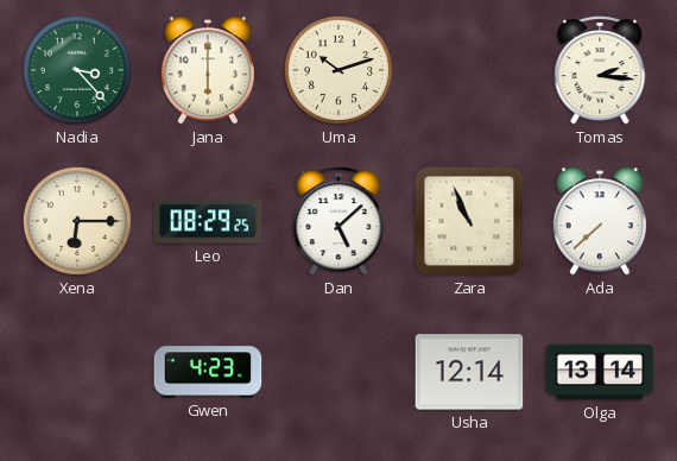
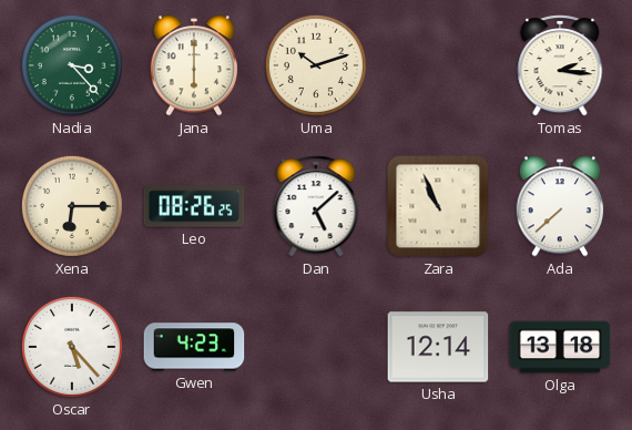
Leo: 08:29 -> 08:26
Oscar: none -> 5:23
Olga: 13:14 -> 13:18
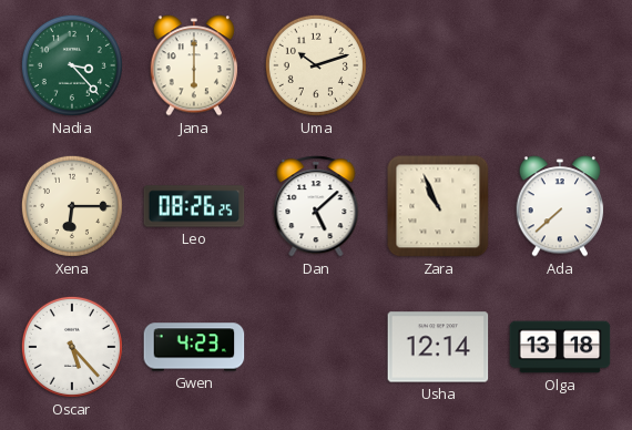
Tomas: 2:16 -> none
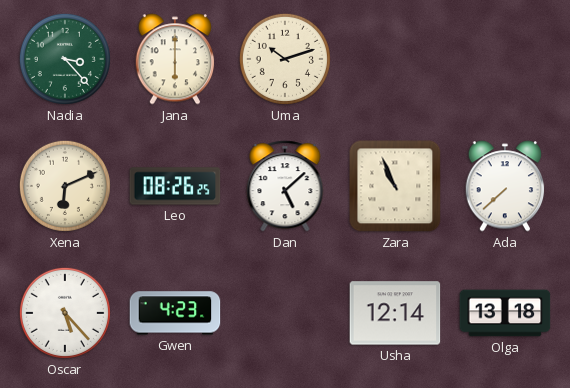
Xena: 6:15 -> 6:11
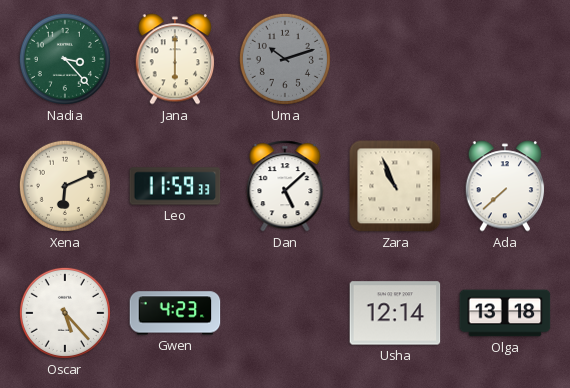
Uma dial: cream -> grey
Leo: 08:26 -> 11:59
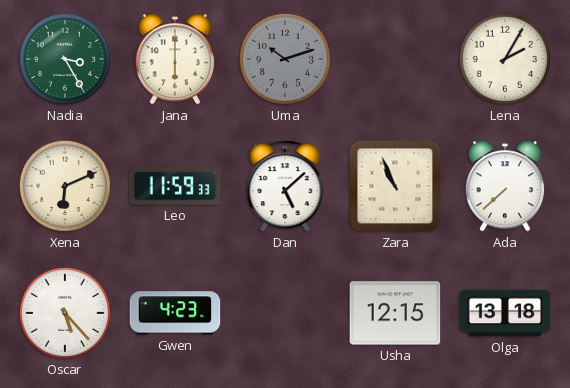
Nadia: 3:23 -> 3:25
Lena: none -> 2:05
Usha: 12:14 -> 12:15
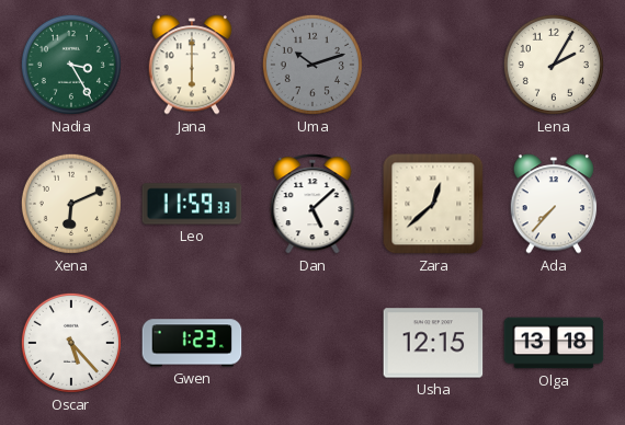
Zara: 10:56 -> 12:38
Ada: 7:38 -> 7:37
Gwen: 4:23 -> 1:23
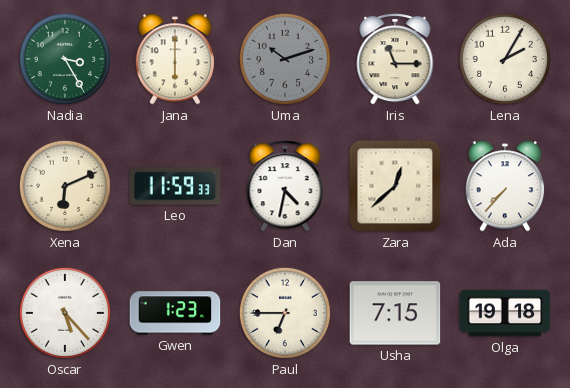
Iris: none -> 11:15
Dan: 5:08 -> 4:32
Paul: none -> 6:45
Usha: 12:15 -> 7:15
Olga: 13:18 -> 19:18
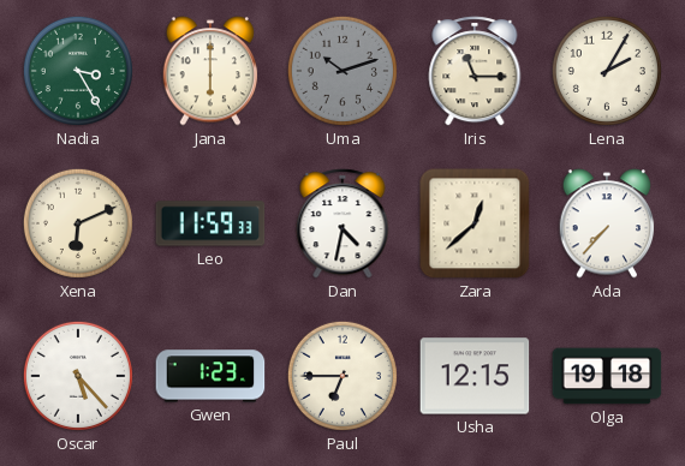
Usha: 7:15 -> 12:15
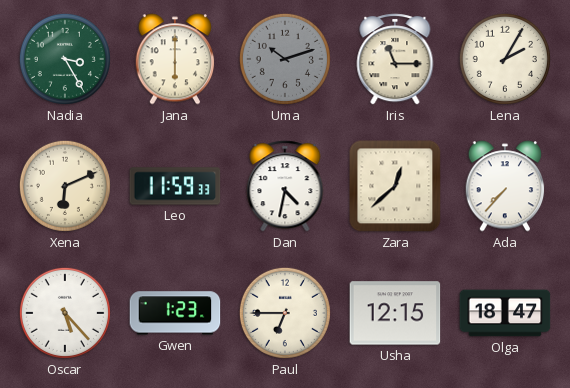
Olga: 19:18 -> 18:47
